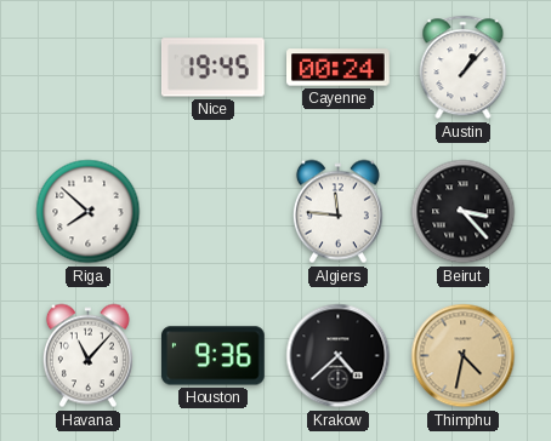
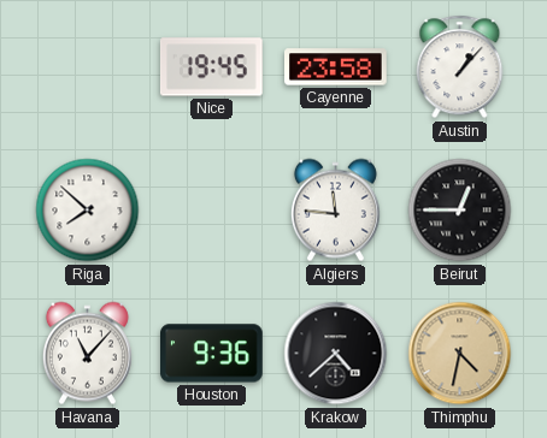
Cayenne: 00:24 -> 23:58
Beirut: 3:23 -> 12:45
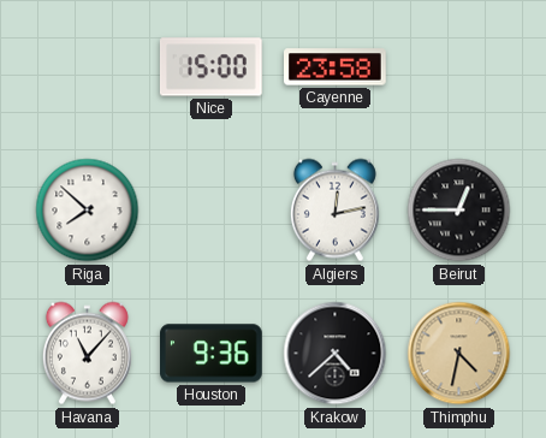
Nice: 19:45 -> 15:00
Austin: 1:07 -> none
Algiers: 11:46 -> 12:13
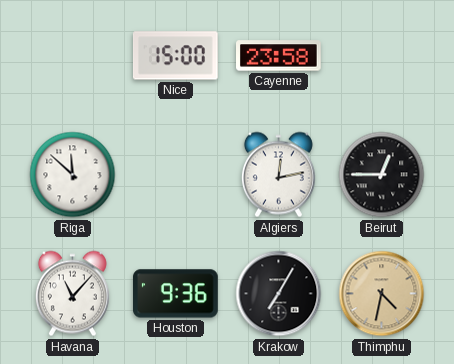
Riga: 7:52 -> 11:52
Krakow: 4:38 -> 7:05
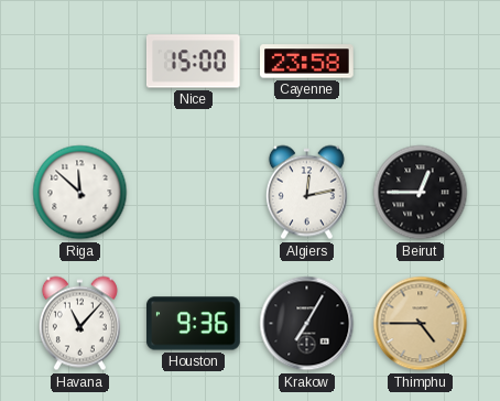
Thimphu: 4:32 -> 4:45
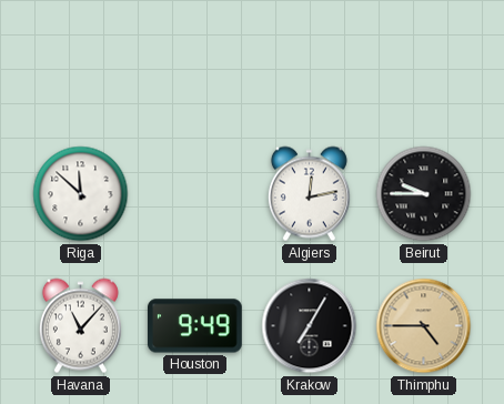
Nice: 15:00 -> none
Cayenne: 23:58 -> none
Beirut: 12:45 -> 9:45
Houston: 9:36 -> 9:49
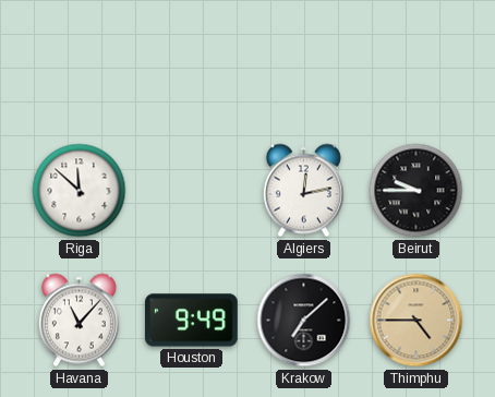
Krakow: 7:05 -> 7:08
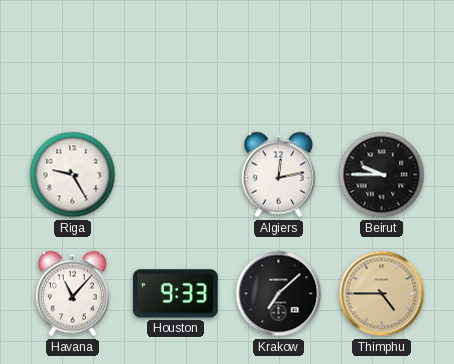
Riga: 11:52 -> 9:25
Houston: 9:49 -> 9:33
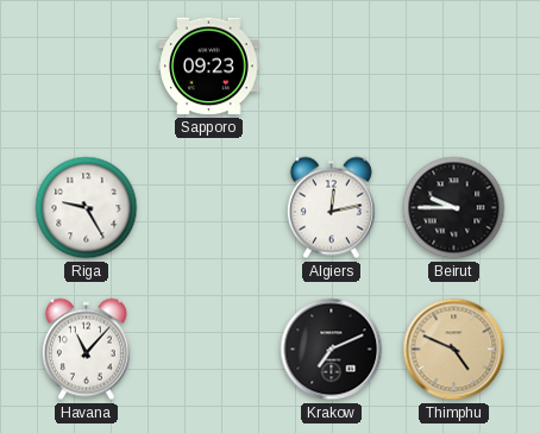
Sapporo: none -> 09:23
Houston: 9:33 -> none
Krakow: 7:08 -> 7:11
Thimphu: 4:45 -> 4:49
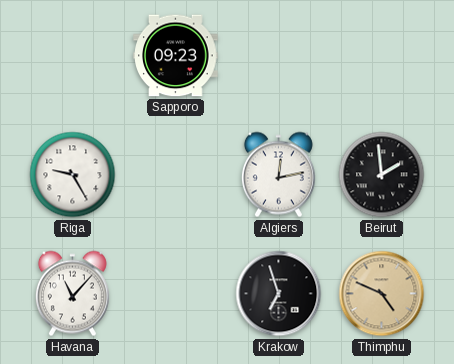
Beirut: 9:45 -> 1:59
Krakow: 7:11 -> 6:57
